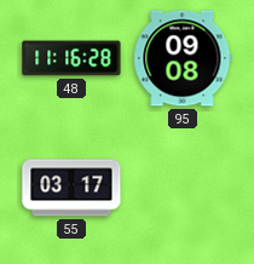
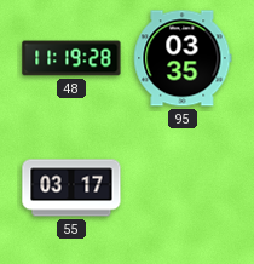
48: 11:16 -> 11:19
95: 09:08 -> 03:35
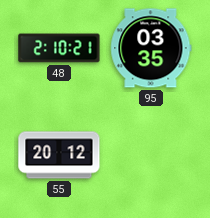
48: 11:19 -> 2:10
55: 03:17 -> 20:12
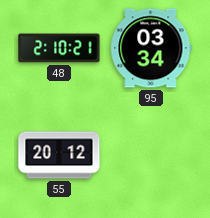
95: 03:35 -> 03:34
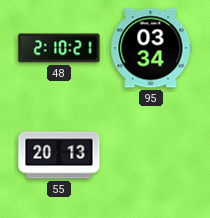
55: 20:12 -> 20:13
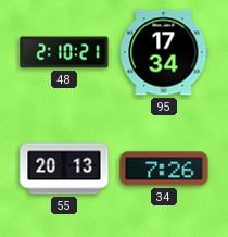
95: 03:34 -> 17:34
34: none -> 7:26
